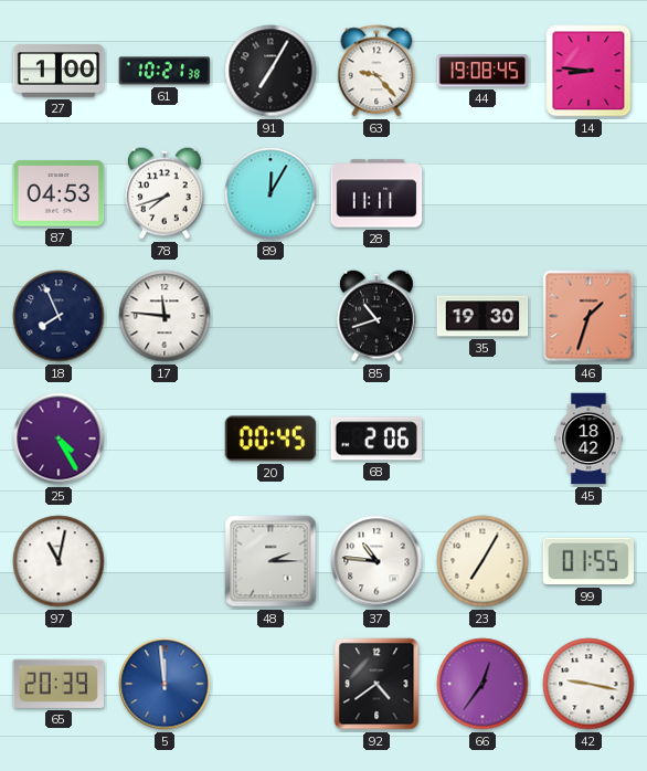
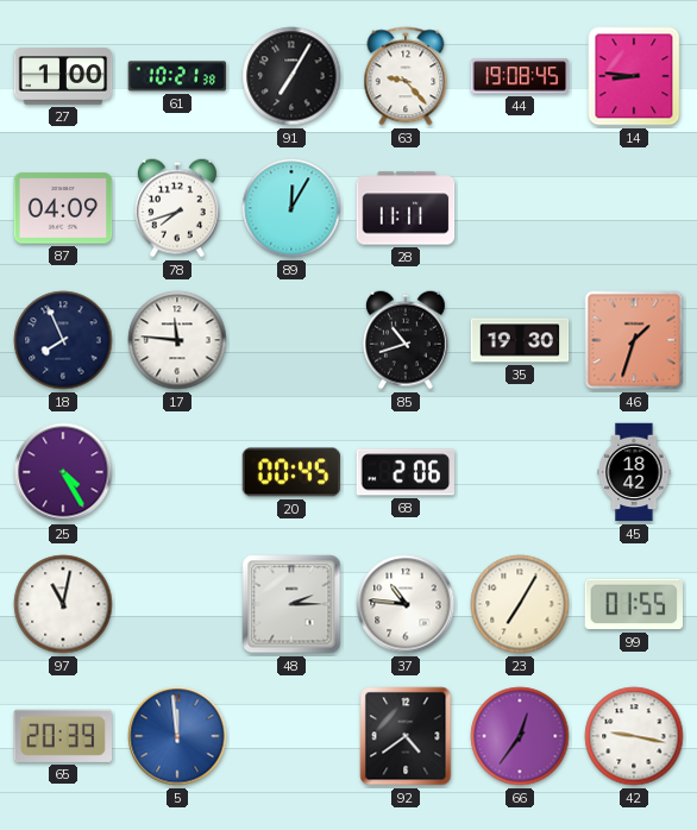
87: 04:53 -> 04:09
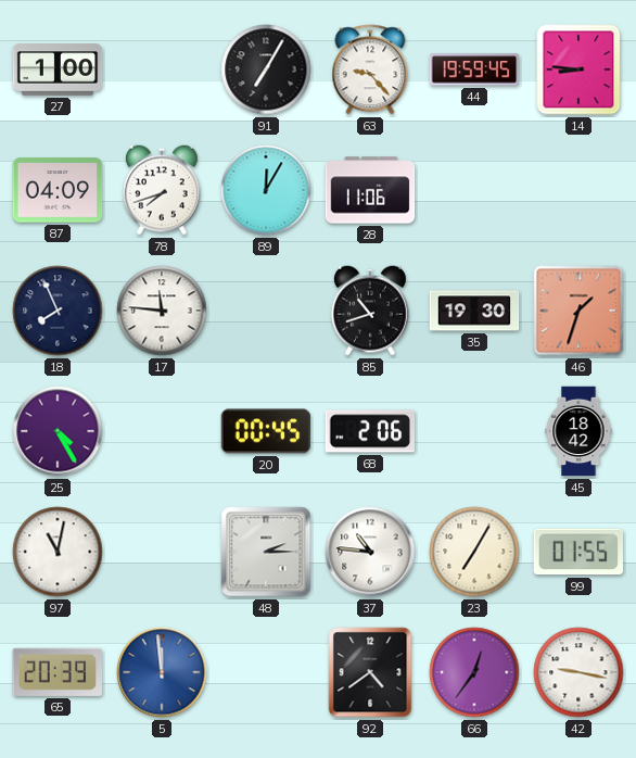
61: 10:21 -> none
44: 19:08 -> 19:59
28: 11:11 -> 11:06
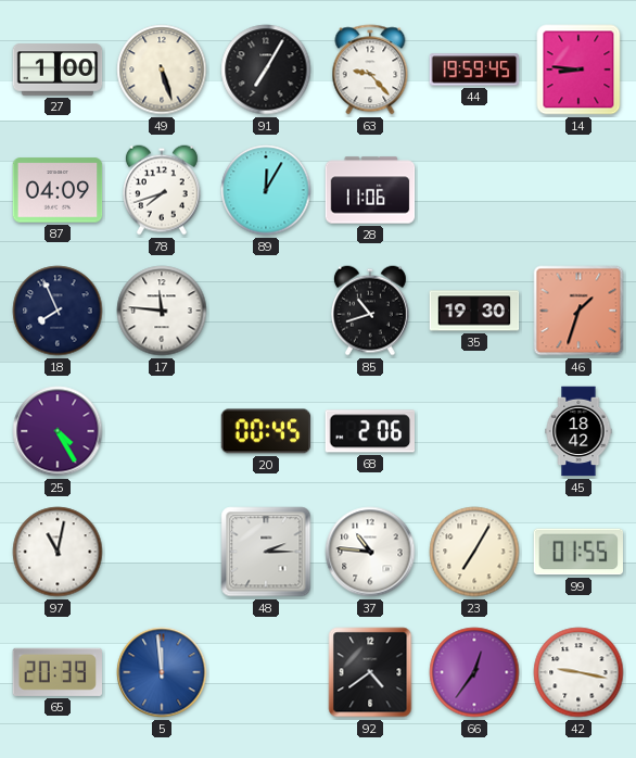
49: none -> 5:27
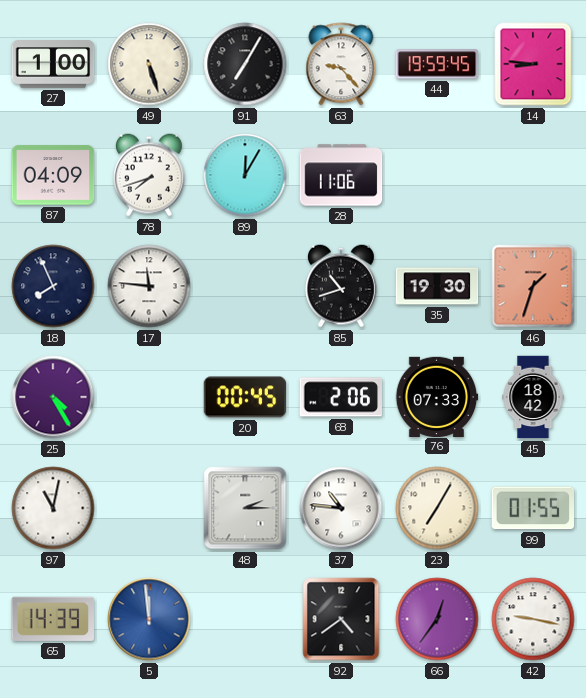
76: none -> 07:33
65: 20:39 -> 14:39
